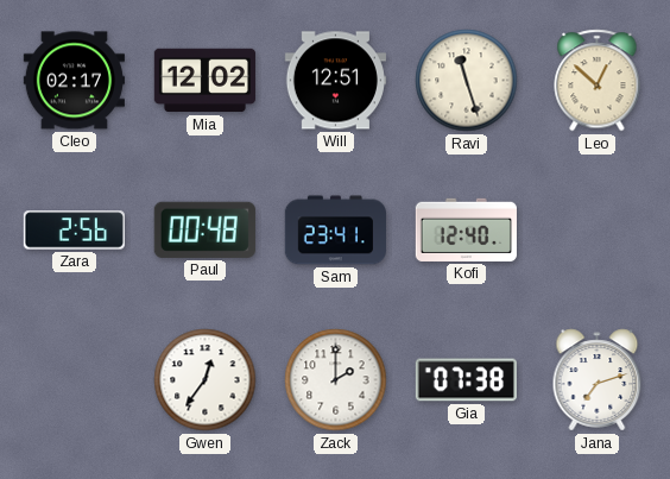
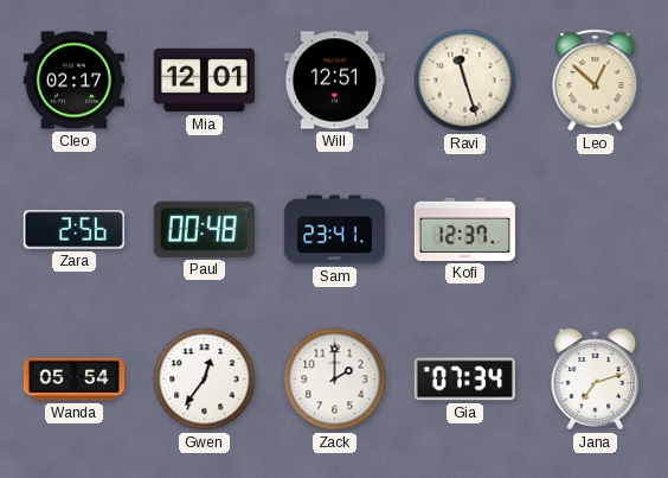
Mia: 12:02 -> 12:01
Kofi: 12:40 -> 12:37
Wanda: none -> 05:54
Gia: 07:38 -> 07:34
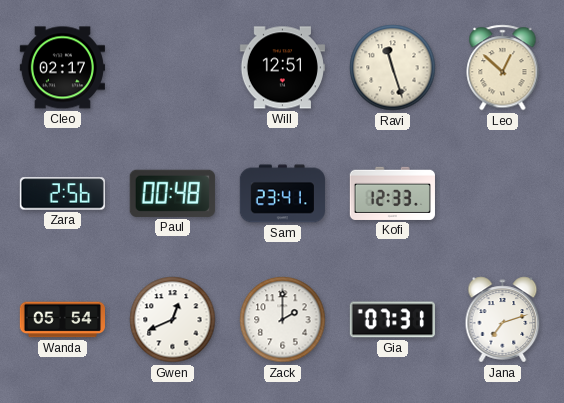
Mia: 12:01 -> none
Kofi: 12:37 -> 12:33
Gwen: 12:36 -> 12:41
Gia: 07:34 -> 07:31
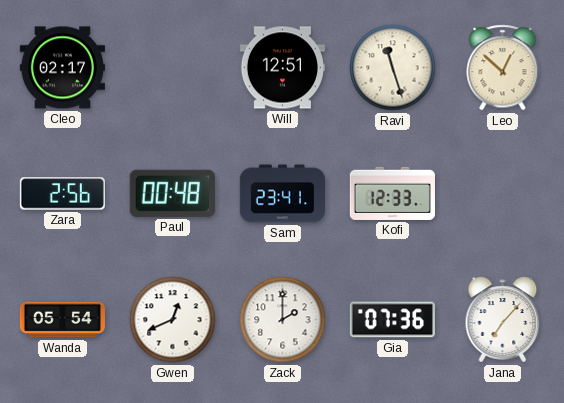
Gia: 07:31 -> 07:36
Jana: 7:12 -> 7:07
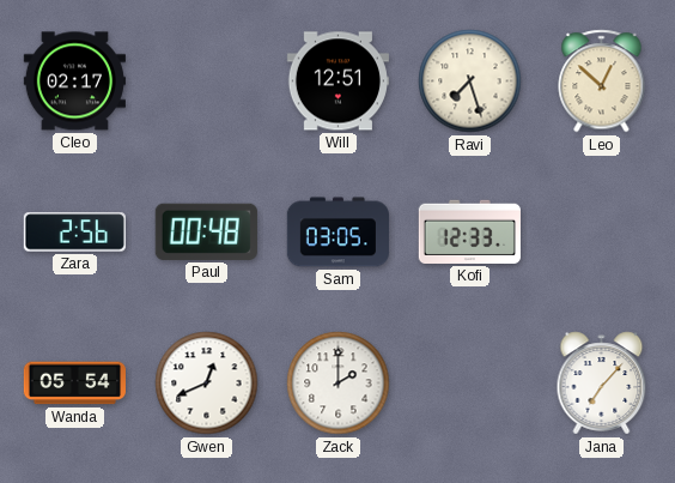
Ravi: 11:27 -> 7:27
Sam: 23:41 -> 03:05
Gia: 07:36 -> none
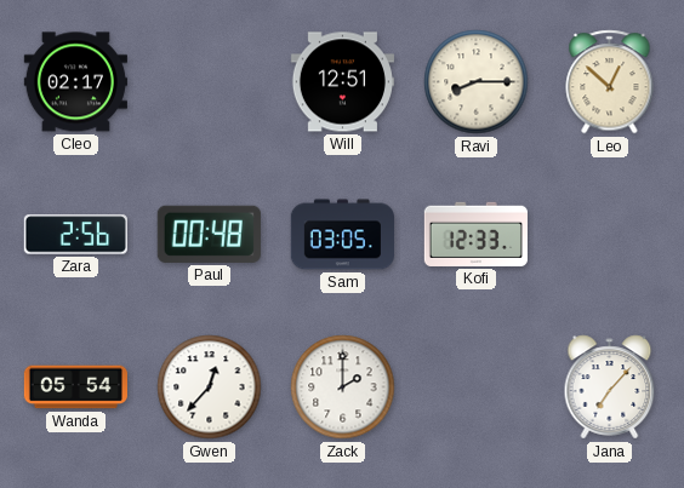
Ravi: 7:27 -> 8:15
Gwen: 12:41 -> 12:37
